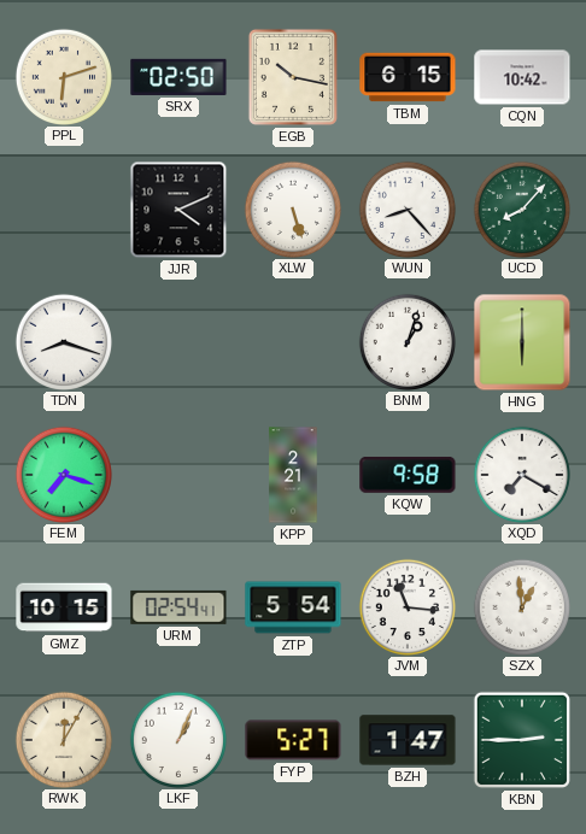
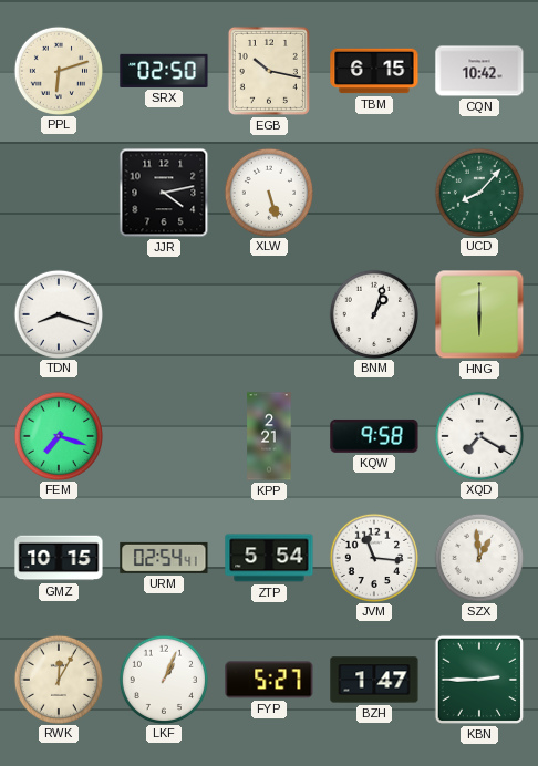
JJR: 4:11 -> 4:13
WUN: 8:23 -> none
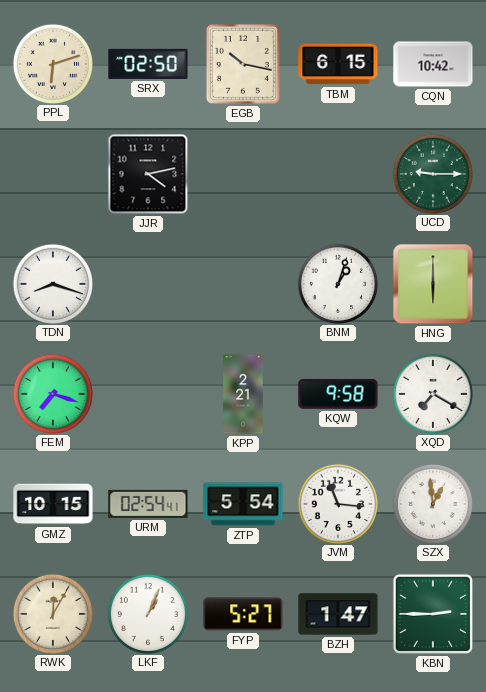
XLW: 5:27 -> none
UCD: 8:07 -> 9:15
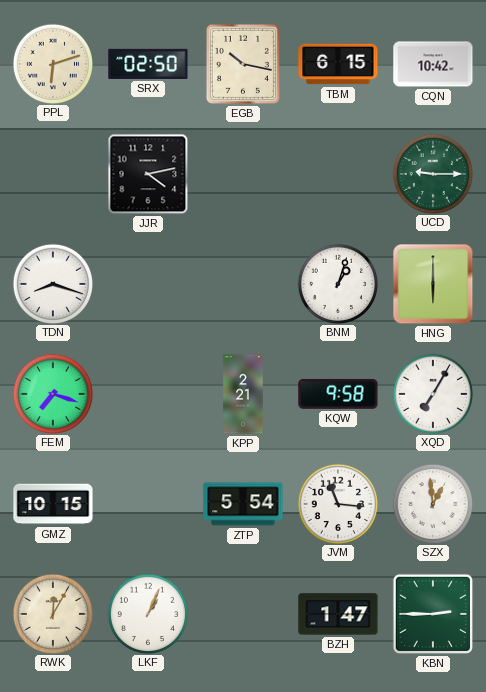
XQD: 7:20 -> 7:05
URM: 02:54 -> none
FYP: 5:27 -> none
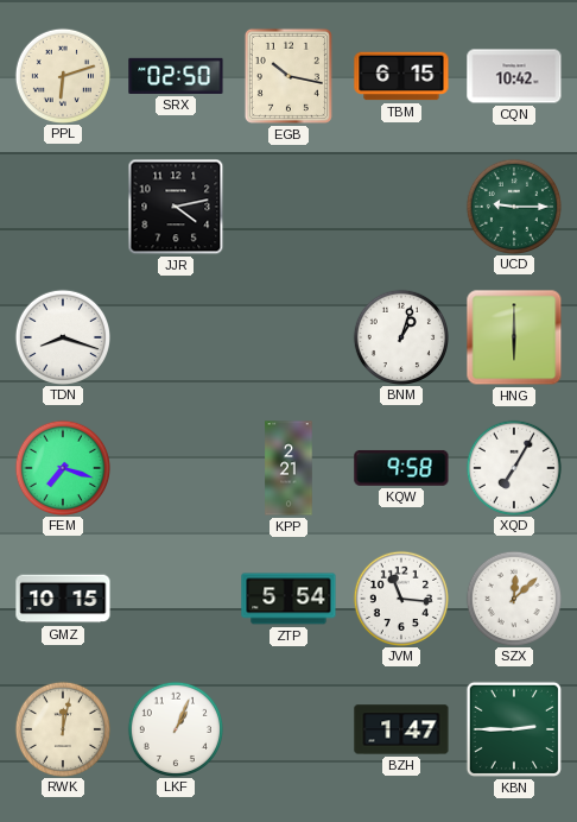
SZX: 12:59 -> 12:08
RWK: 12:05 -> 12:02
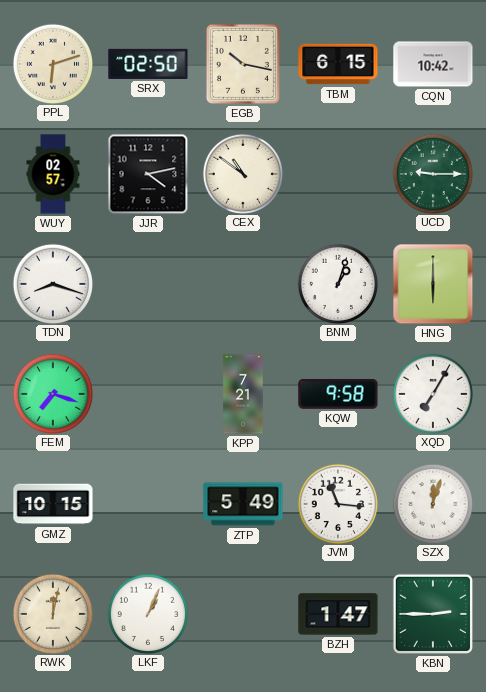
WUY: none -> 02:57
CEX: none -> 10:51
KPP: 2:21 -> 7:21
ZTP: 5:54 -> 5:49
SZX: 12:08 -> 12:03
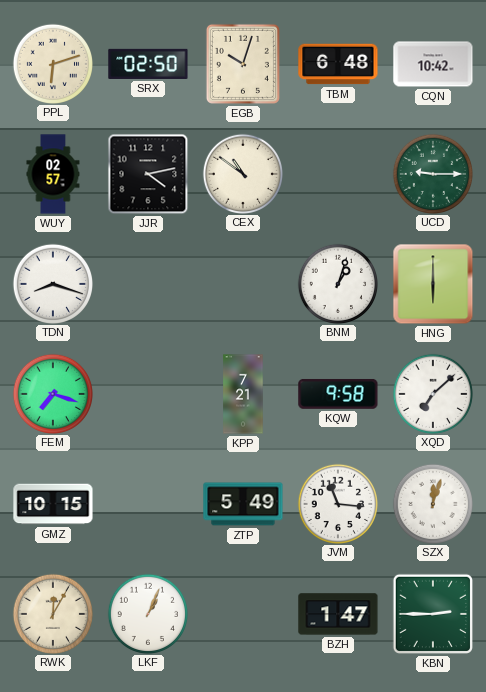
EGB: 10:17 -> 10:03
TBM: 6:15 -> 6:48
XQD: 7:05 -> 7:08
RWK: 12:02 -> 12:05
